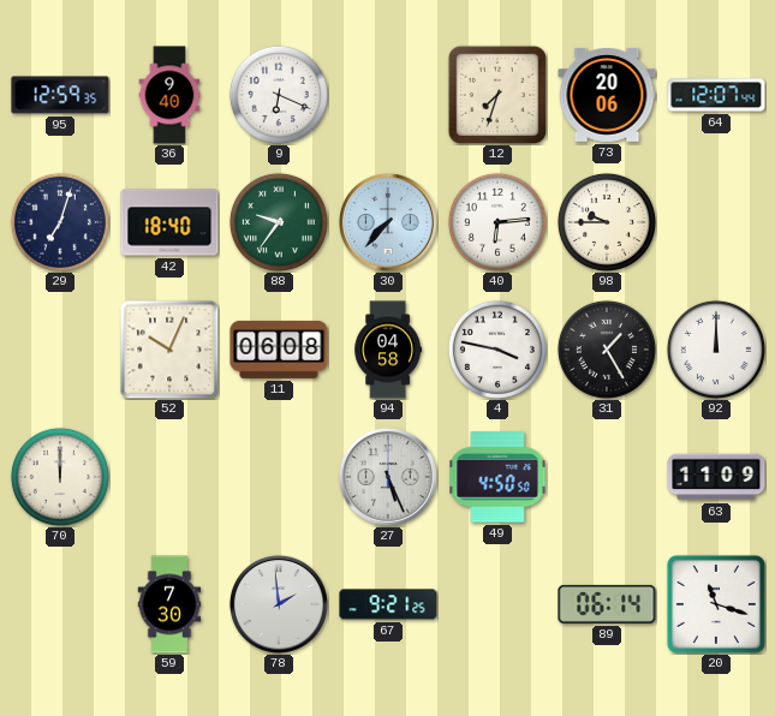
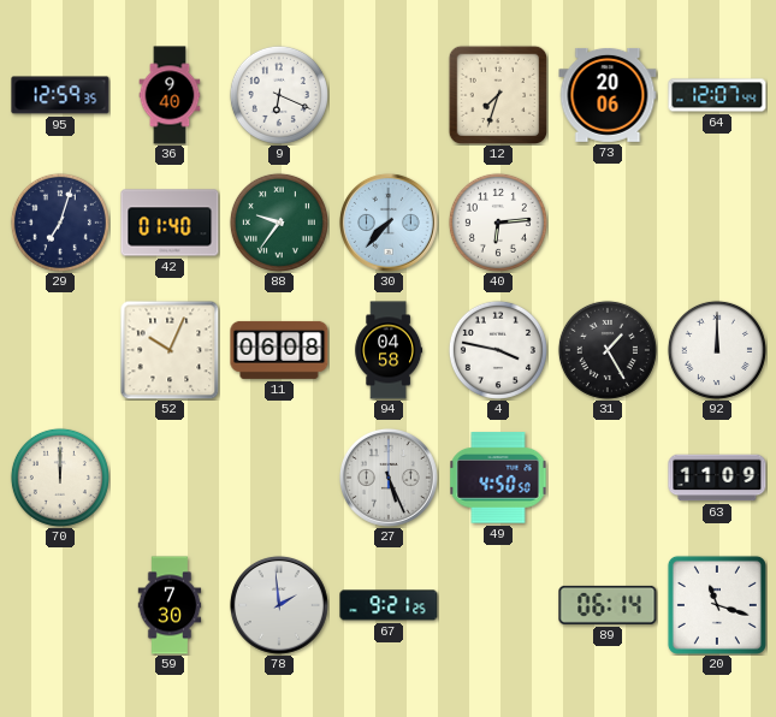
42: 18:40 -> 01:40
98: 9:45 -> none
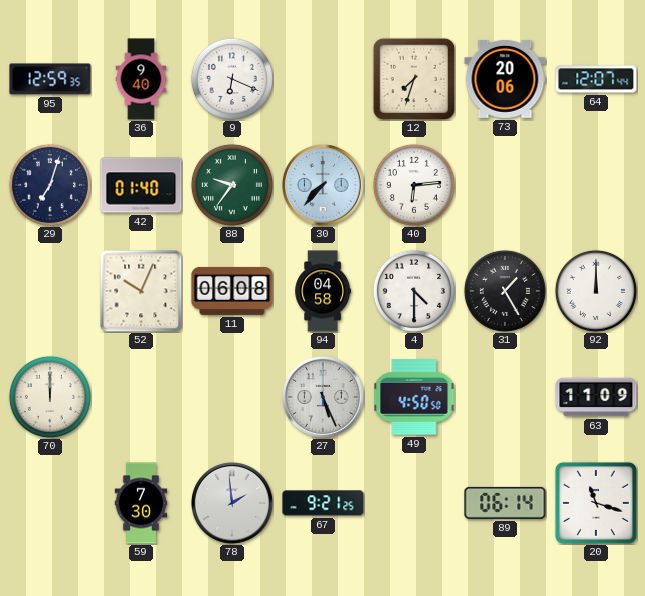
4: 3:47 -> 4:30
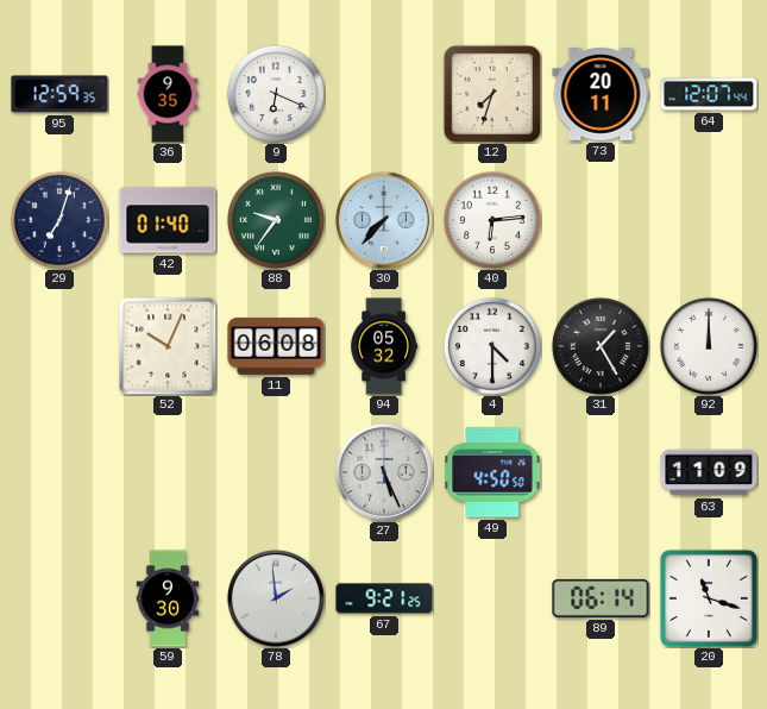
36: 9:40 -> 9:35
73: 20:06 -> 20:11
94: 04:58 -> 05:32
70: 12:00 -> none
59: 7:30 -> 9:30
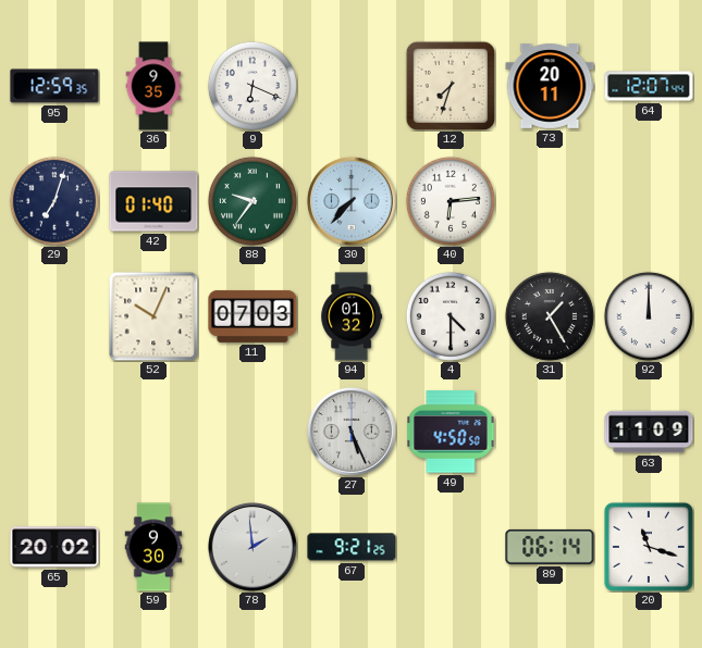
11: 06:08 -> 07:03
94: 05:32 -> 01:32
65: none -> 20:02
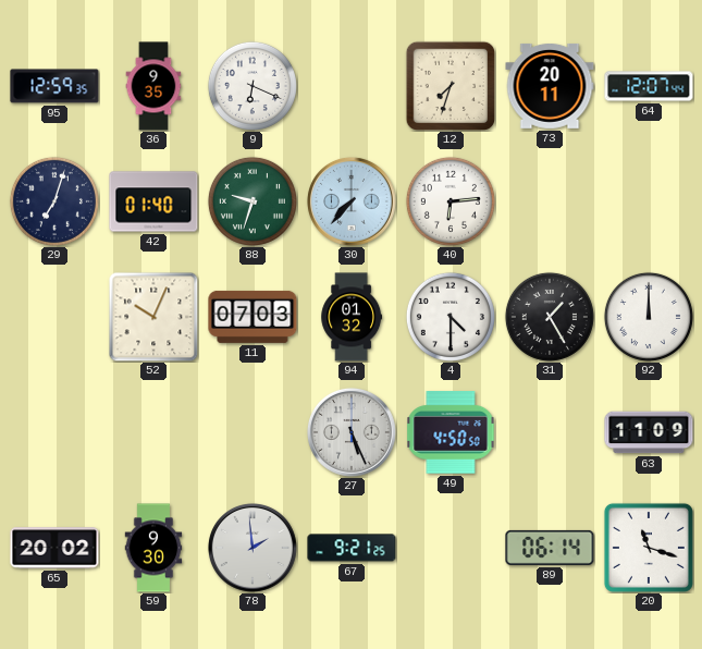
88: 9:36 -> 9:33
